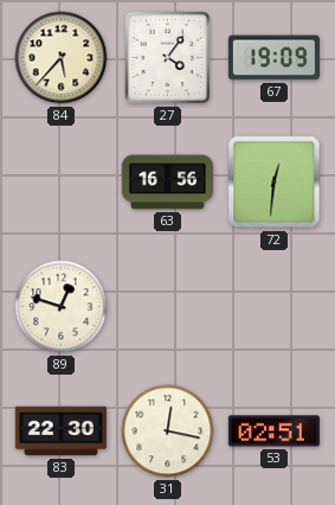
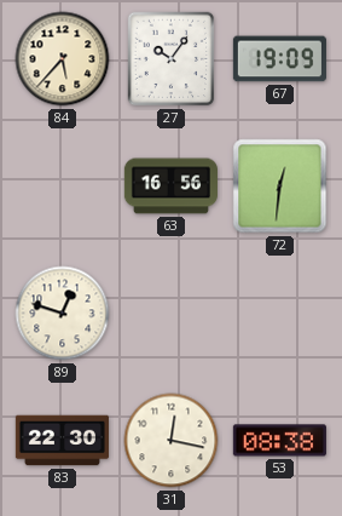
27: 4:06 -> 10:06
53: 02:51 -> 08:38
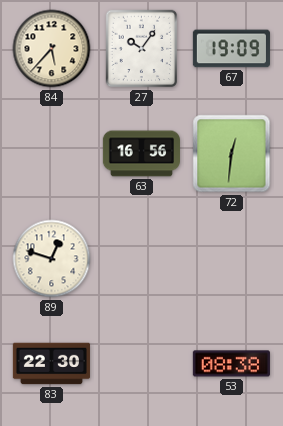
31: 12:17 -> none
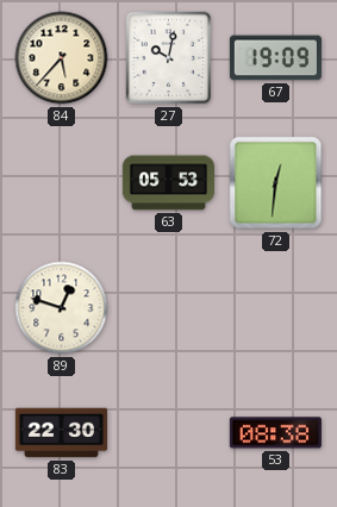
27: 10:06 -> 10:02
63: 16:56 -> 05:53
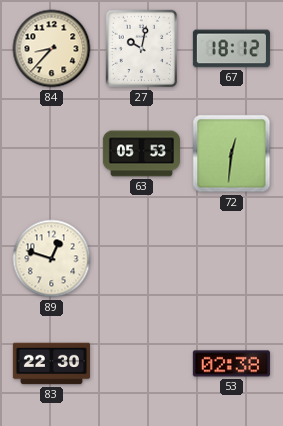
84: 5:37 -> 8:37
67: 19:09 -> 18:12
53: 08:38 -> 02:38
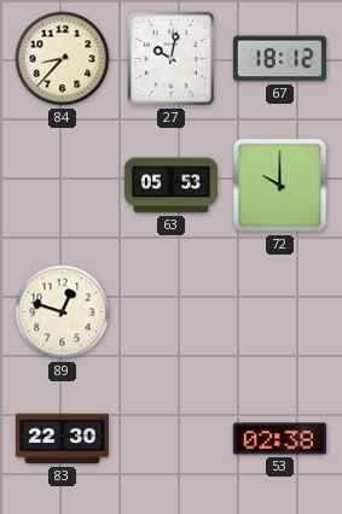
72: 12:31 -> 10:00
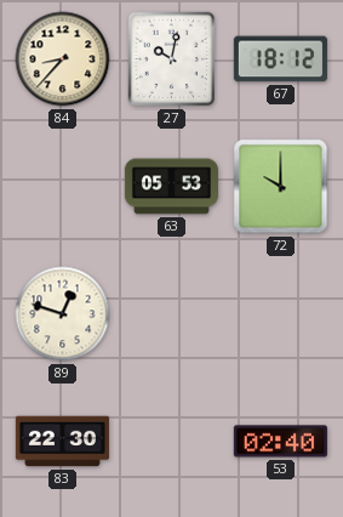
53: 02:38 -> 02:40
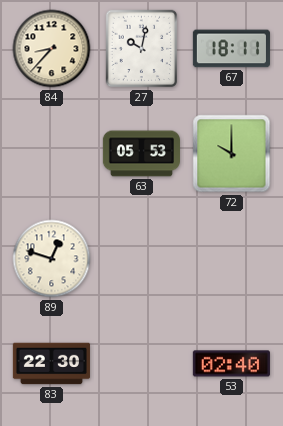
67: 18:12 -> 18:11
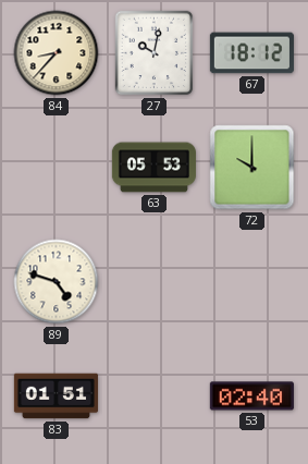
67: 18:11 -> 18:12
89: 12:48 -> 4:48
83: 22:30 -> 01:51
